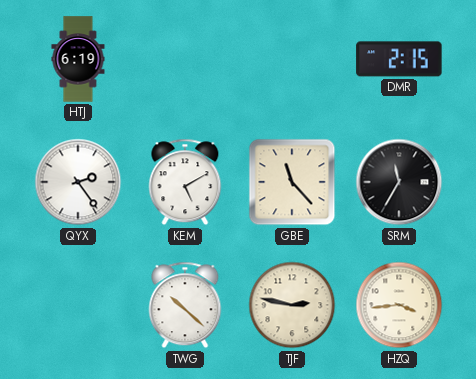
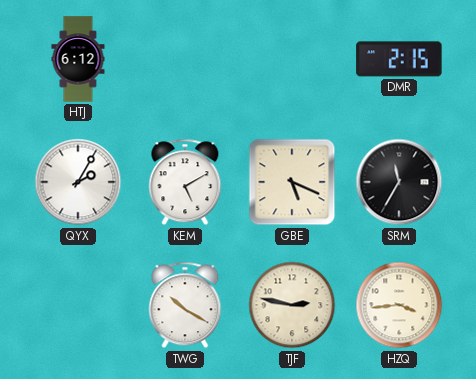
HTJ: 6:19 -> 6:12
QYX: 2:24 -> 2:05
GBE: 11:23 -> 5:19
TWG: 10:22 -> 10:20
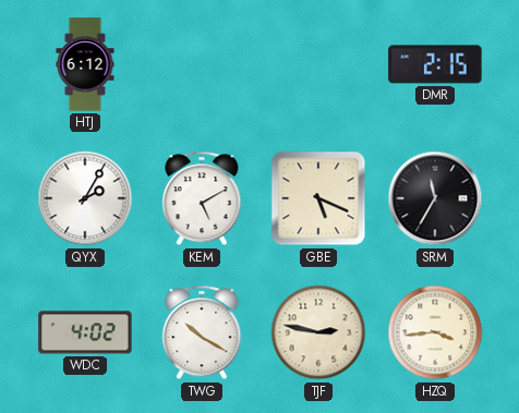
WDC: none -> 4:02
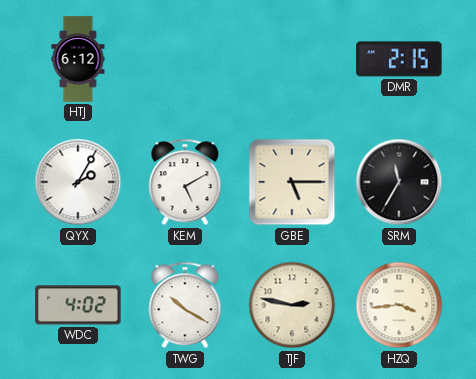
GBE: 5:19 -> 5:15
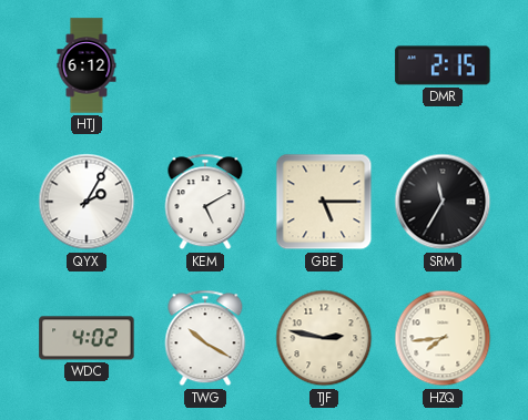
HZQ: 3:44 -> 7:44
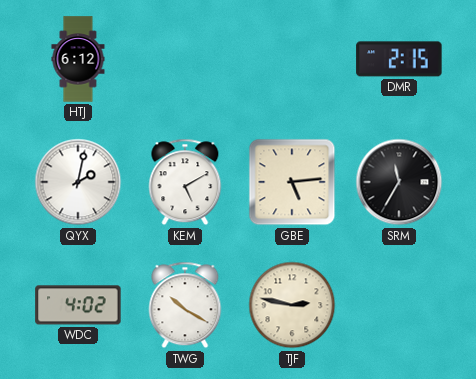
QYX: 2:05 -> 2:02
GBE: 5:15 -> 5:14
HZQ: 7:44 -> none
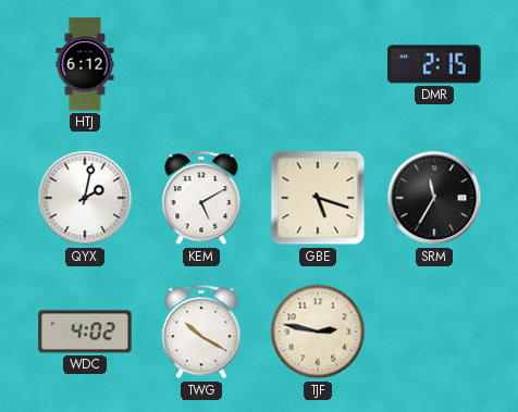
GBE: 5:14 -> 5:18
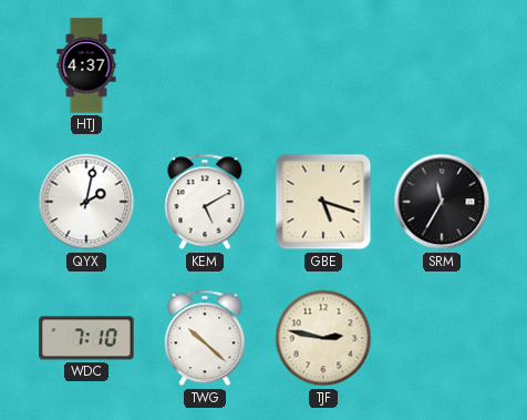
HTJ: 6:12 -> 4:37
DMR: 2:15 -> none
WDC: 4:02 -> 7:10
TWG: 10:20 -> 10:22
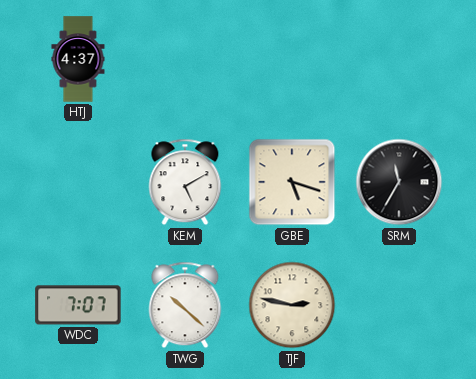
QYX: 2:02 -> none
WDC: 7:10 -> 7:07
